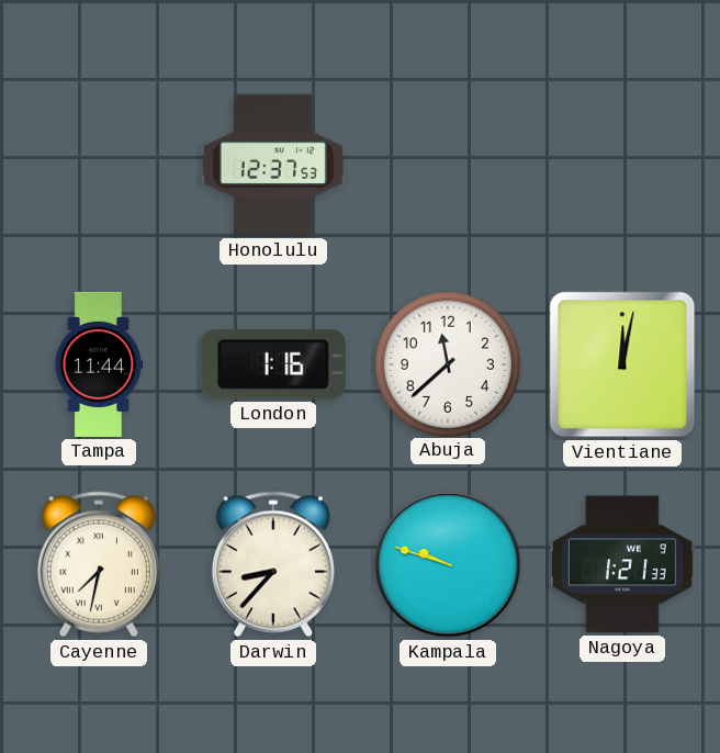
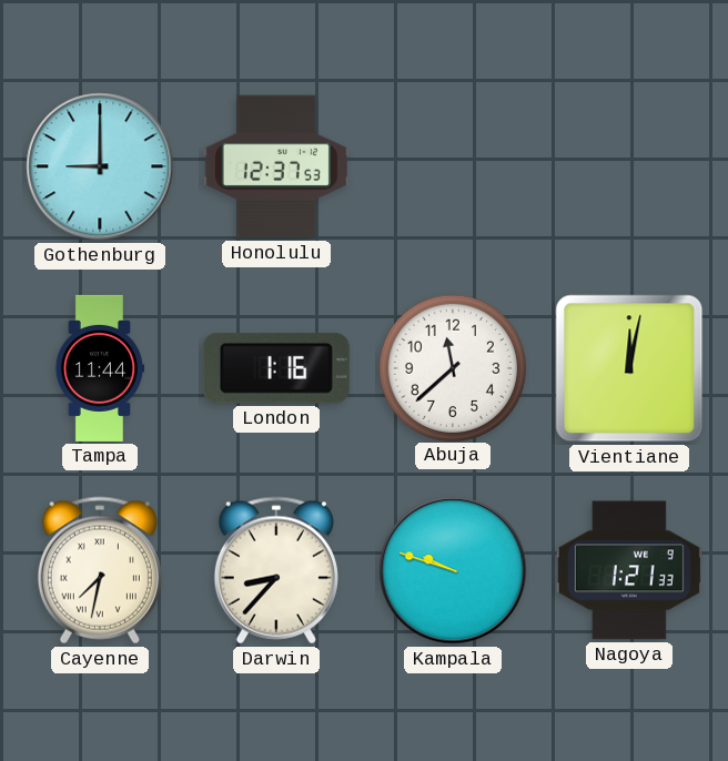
Gothenburg: none -> 9:00
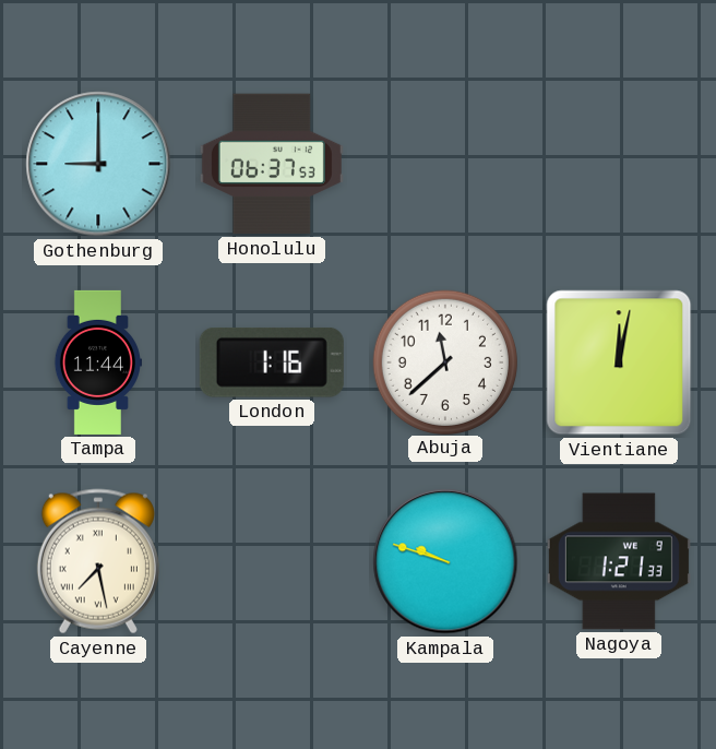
Honolulu: 12:37 -> 06:37
Cayenne: 7:32 -> 7:28
Darwin: 8:37 -> none
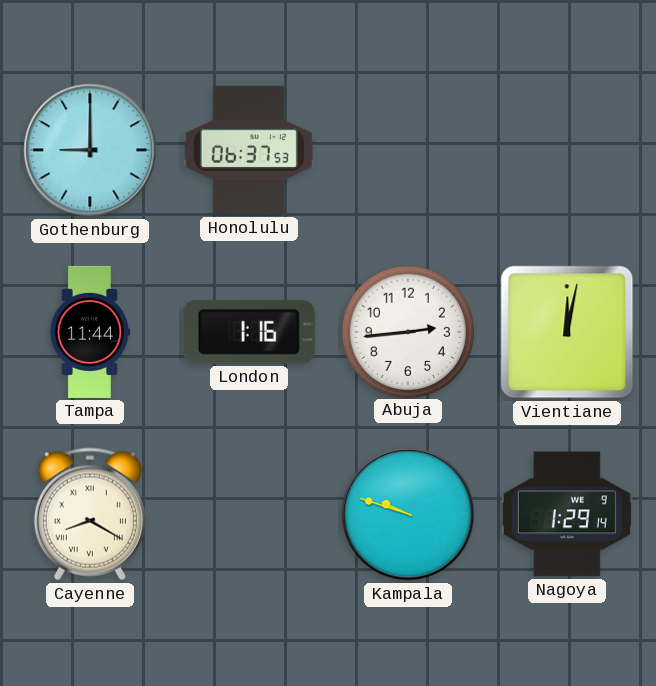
Abuja: 11:38 -> 2:44
Cayenne: 7:28 -> 8:20
Nagoya: 1:21 -> 1:29
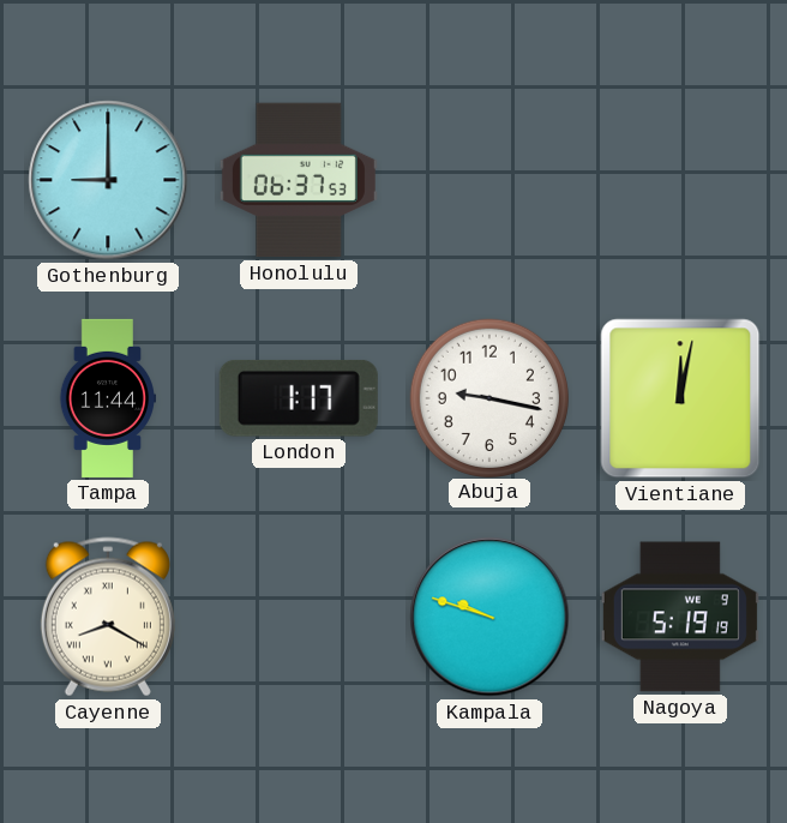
London: 1:16 -> 1:17
Abuja: 2:44 -> 9:17
Nagoya: 1:29 -> 5:19
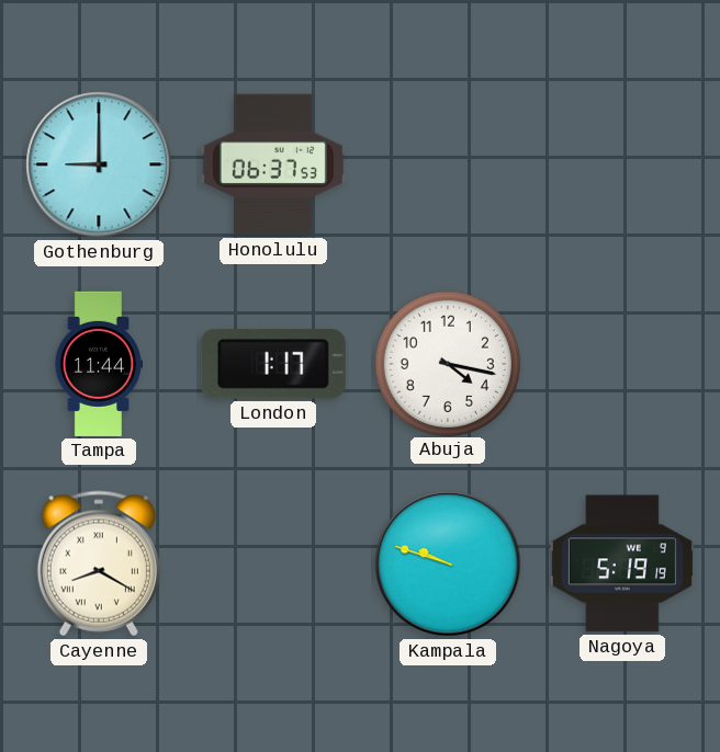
Abuja: 9:17 -> 4:17
Vientiane: 12:02 -> none
